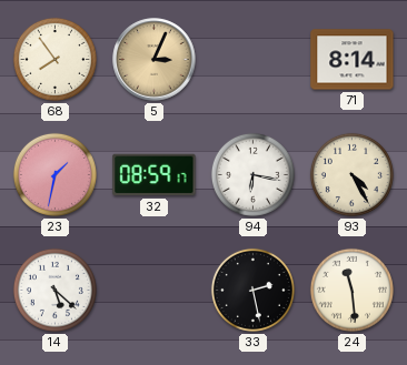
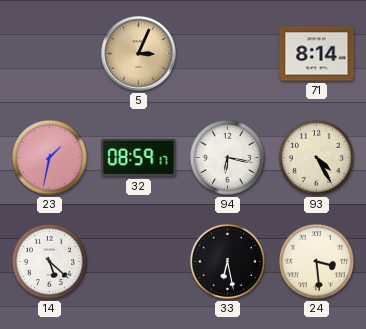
68: 7:54 -> none
33: 2:28 -> 6:28
24: 11:29 -> 3:29
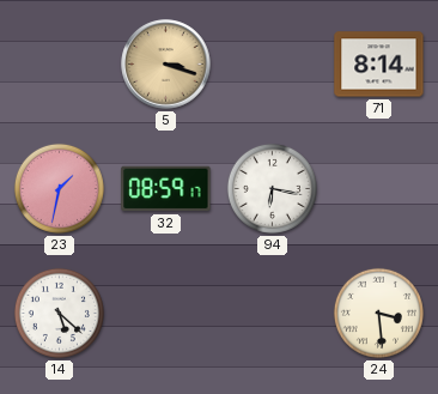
5: 3:04 -> 3:18
93: 4:25 -> none
33: 6:28 -> none
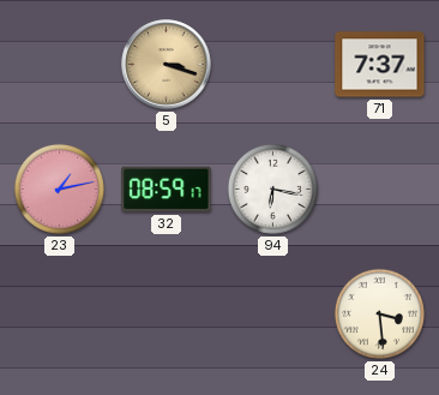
71: 8:14 -> 7:37
23: 1:32 -> 1:13
14: 5:22 -> none
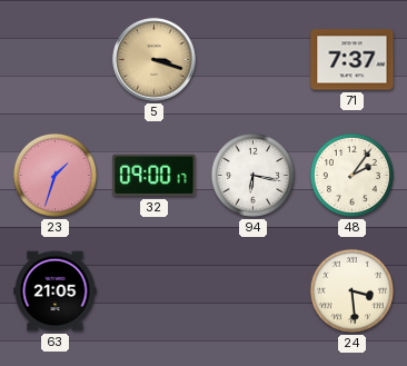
23: 1:13 -> 1:33
32: 08:59 -> 09:00
48: none -> 2:06
63: none -> 21:05
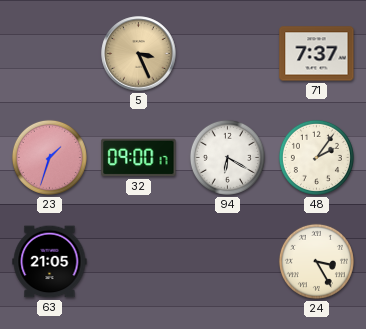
5: 3:18 -> 3:26
94: 6:17 -> 6:20
24: 3:29 -> 3:25
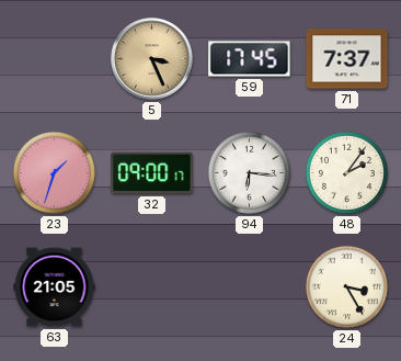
59: none -> 17:45
94: 6:20 -> 6:16
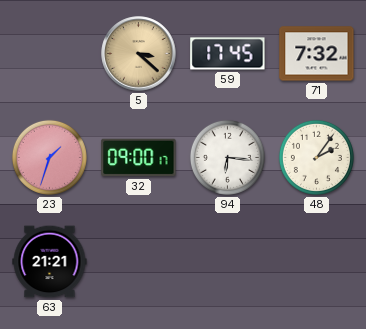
5: 3:26 -> 3:22
71: 7:37 -> 7:32
63: 21:05 -> 21:21
24: 3:25 -> none
